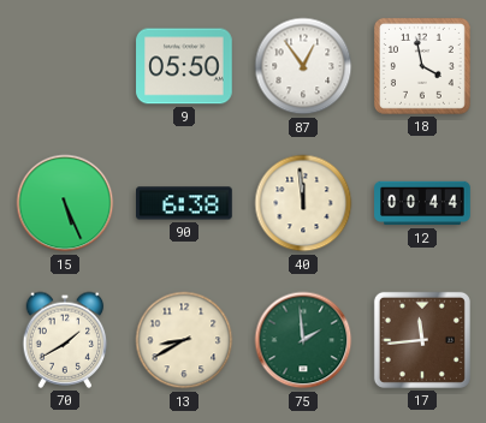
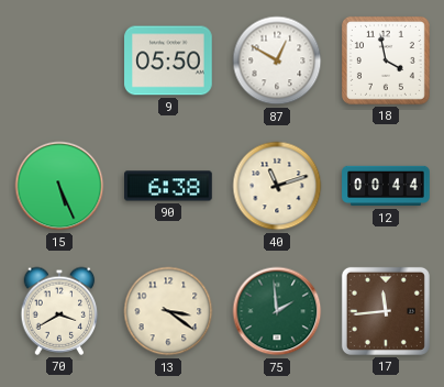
87: 12:54 -> 12:50
40: 11:59 -> 11:12
70: 1:40 -> 3:40
13: 8:40 -> 3:21
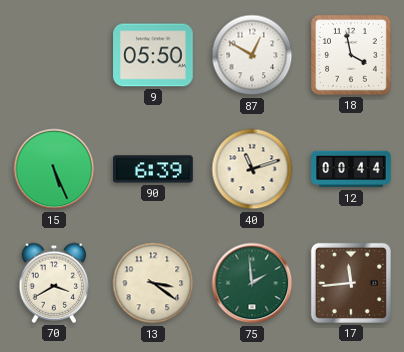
90: 6:38 -> 6:39
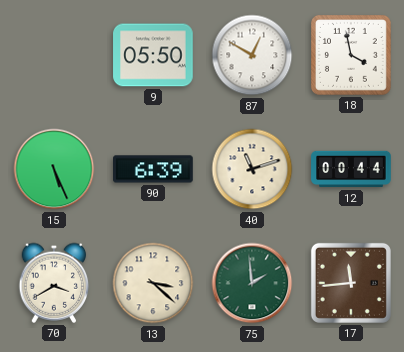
13: 3:21 -> 3:22
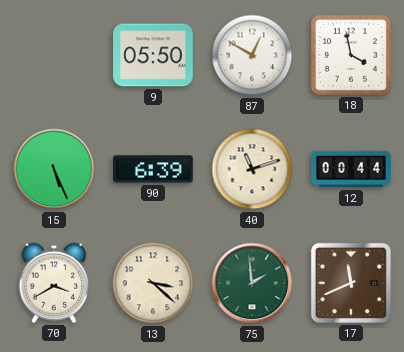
17: 11:44 -> 11:41
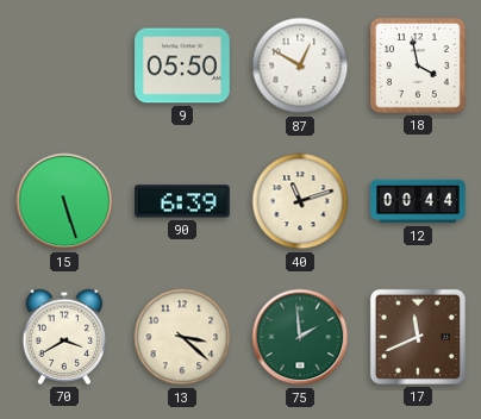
15: 5:26 -> 5:27
